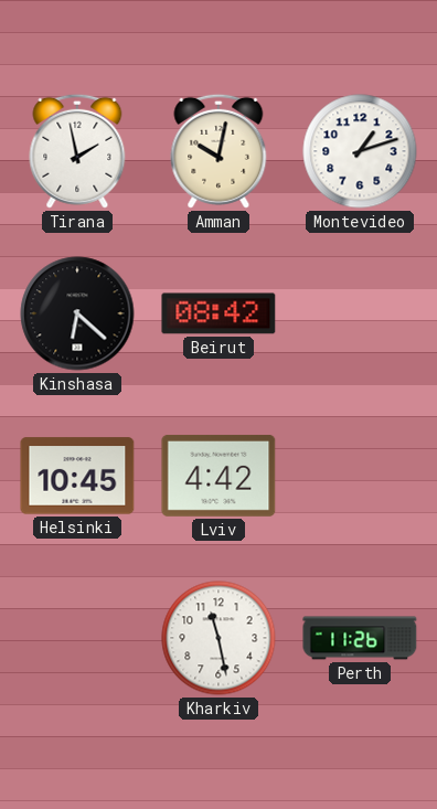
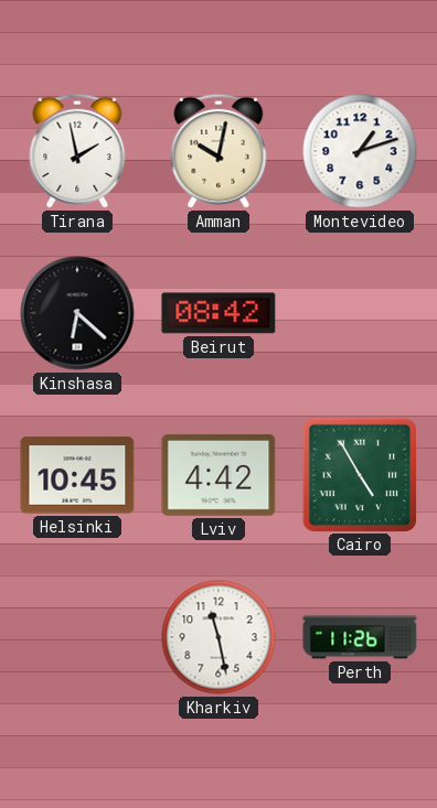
Cairo: none -> 4:55
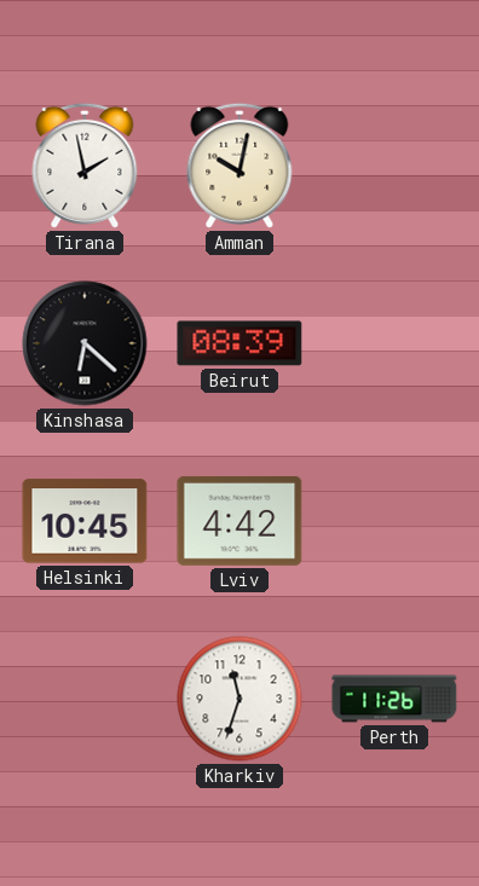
Montevideo: 1:12 -> none
Beirut: 08:42 -> 08:39
Cairo: 4:55 -> none
Kharkiv: 11:28 -> 11:33
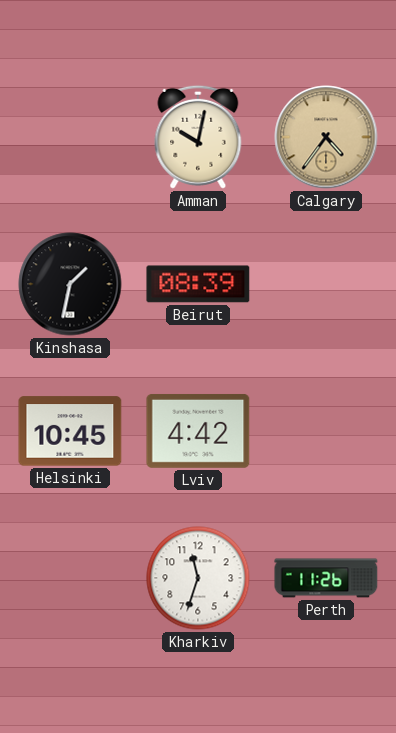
Tirana: 1:58 -> none
Calgary: none -> 4:36
Kinshasa: 6:22 -> 1:32
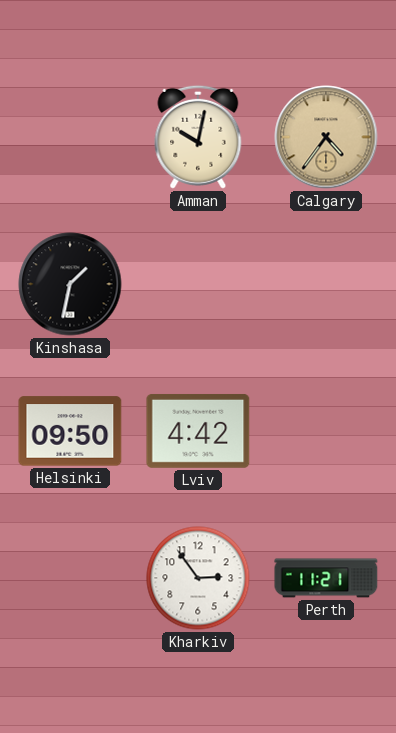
Beirut: 08:39 -> none
Helsinki: 10:45 -> 09:50
Kharkiv: 11:33 -> 2:54
Perth: 11:26 -> 11:21
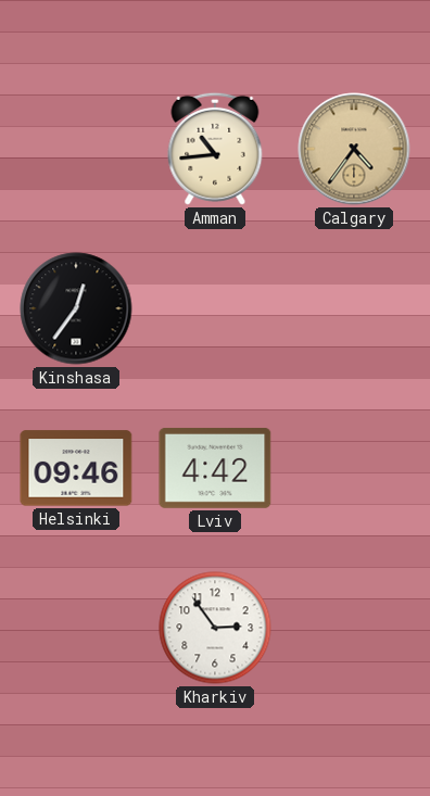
Amman: 10:02 -> 10:44
Kinshasa: 1:32 -> 12:36
Helsinki: 09:50 -> 09:46
Perth: 11:21 -> none
